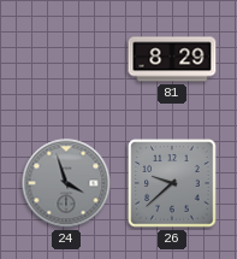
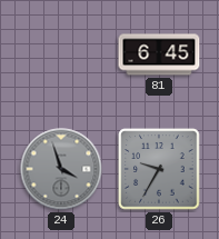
81: 8:29 -> 6:45
26: 9:38 -> 9:35
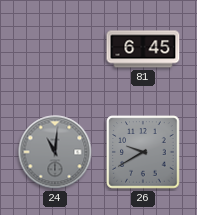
24: 3:57 -> 11:01
26: 9:35 -> 9:40
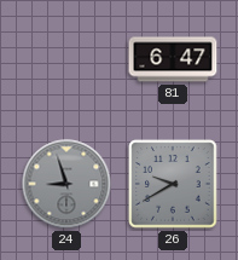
81: 6:45 -> 6:47
24: 11:01 -> 8:57
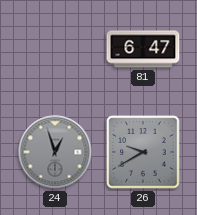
24: 8:57 -> 12:57
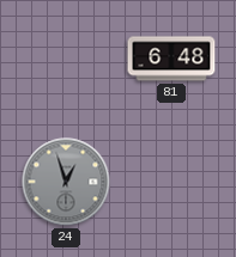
81: 6:47 -> 6:48
26: 9:40 -> none
